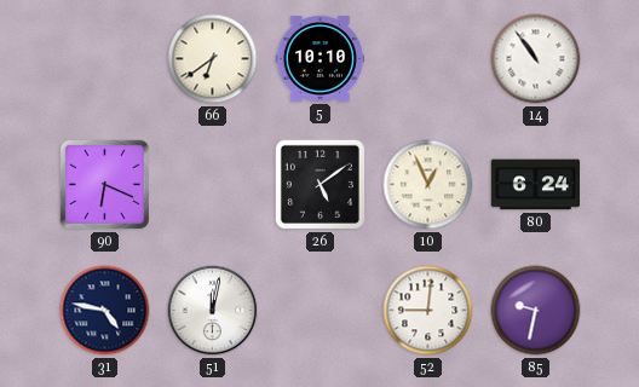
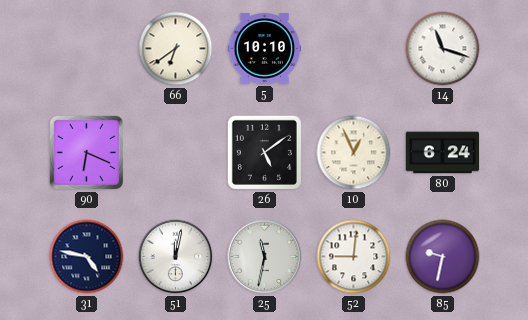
14: 10:54 -> 11:18
25: none -> 11:32
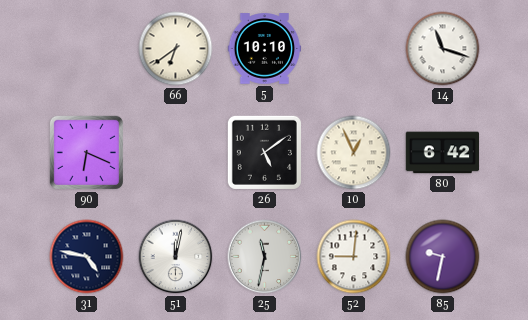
80: 6:24 -> 6:42
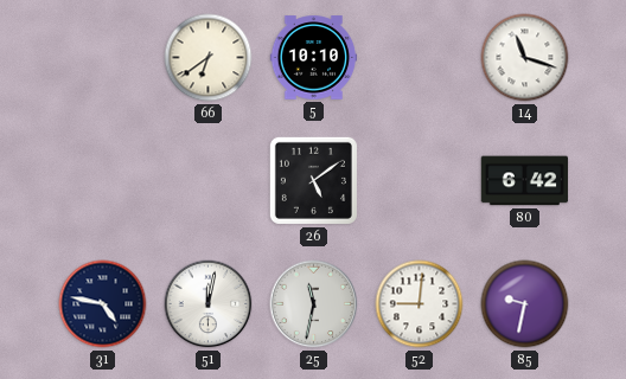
90: 6:19 -> none
10: 12:56 -> none
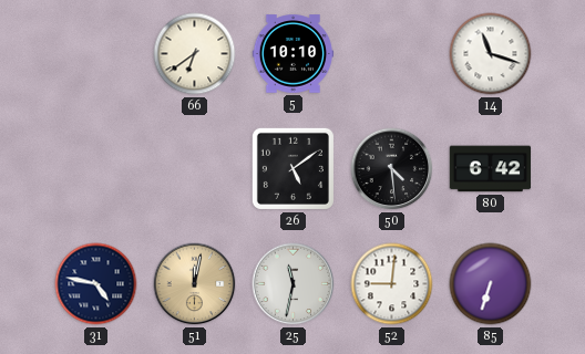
50: none -> 4:29
51 dial: white -> champagne
85: 9:32 -> 6:33
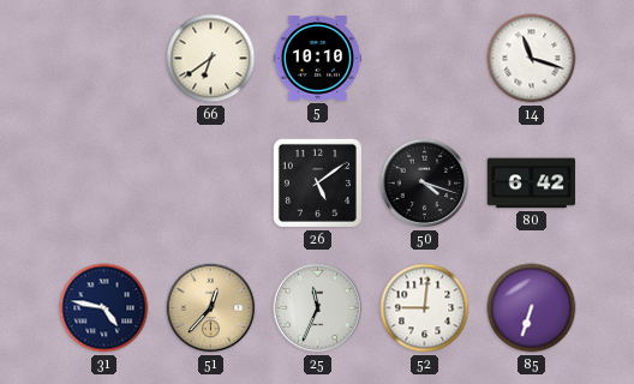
50: 4:29 -> 4:18
51: 12:02 -> 12:37
25: 11:32 -> 11:34
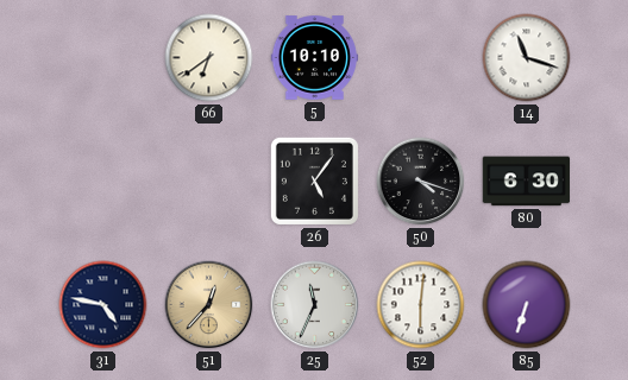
26: 5:09 -> 5:06
80: 6:42 -> 6:30
52: 9:01 -> 6:01
